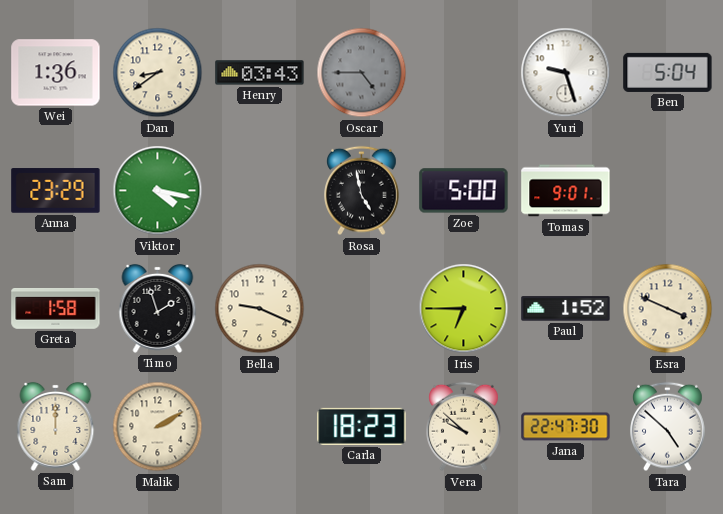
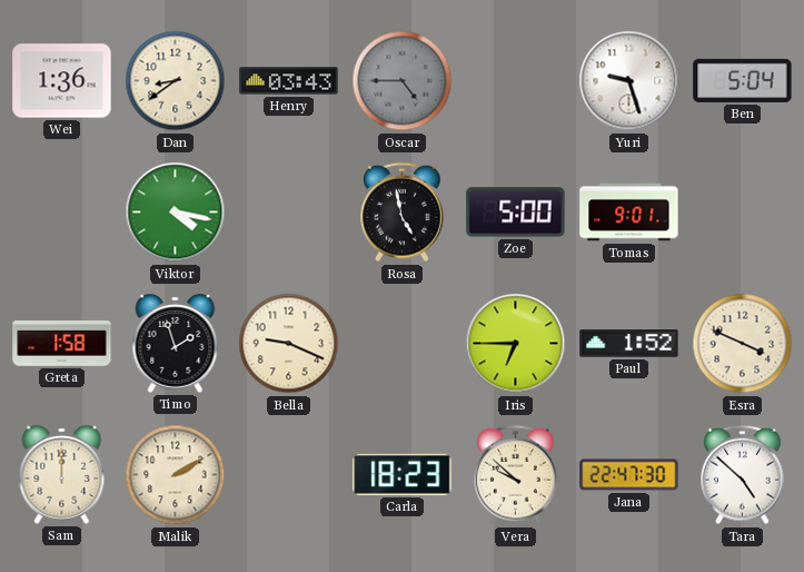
Anna: 23:29 -> none
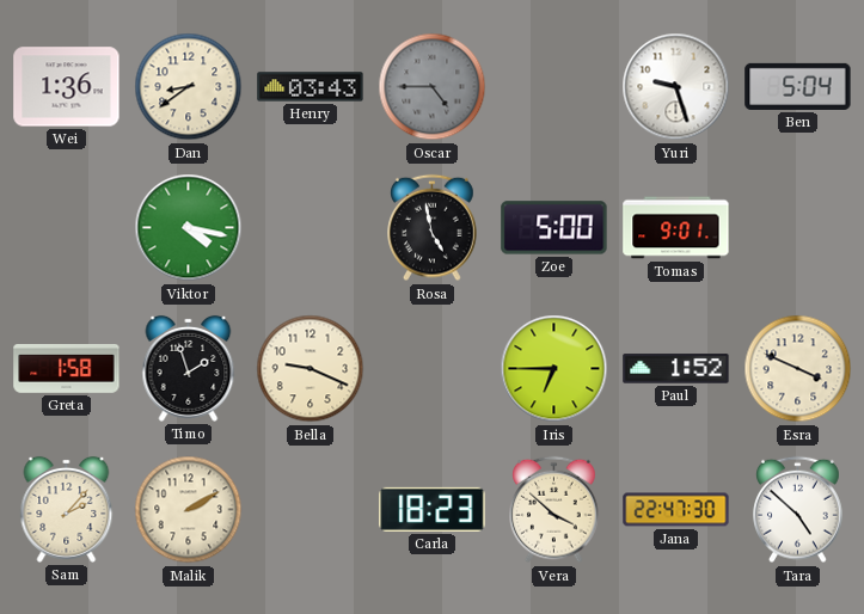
Sam: 12:00 -> 2:07
Vera: 9:52 -> 3:52
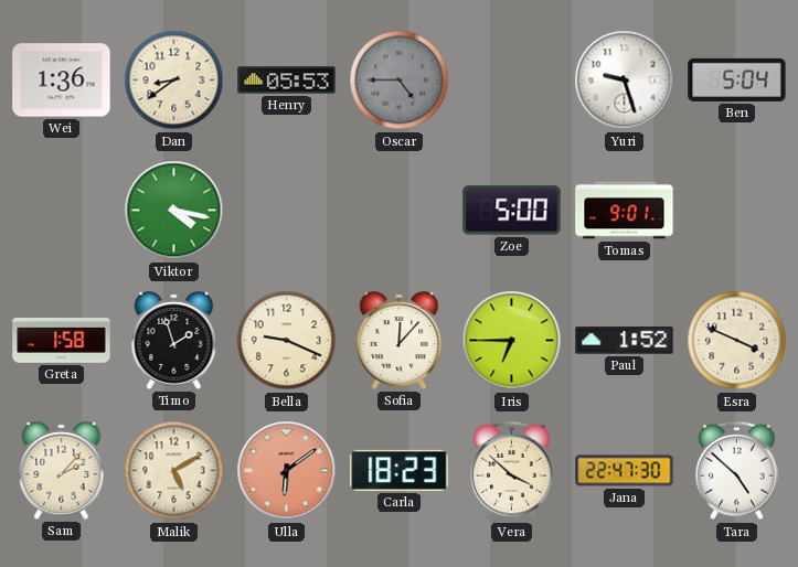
Henry: 03:43 -> 05:53
Rosa: 4:58 -> none
Sofia: none -> 12:07
Malik: 2:10 -> 5:10
Ulla: none -> 6:09
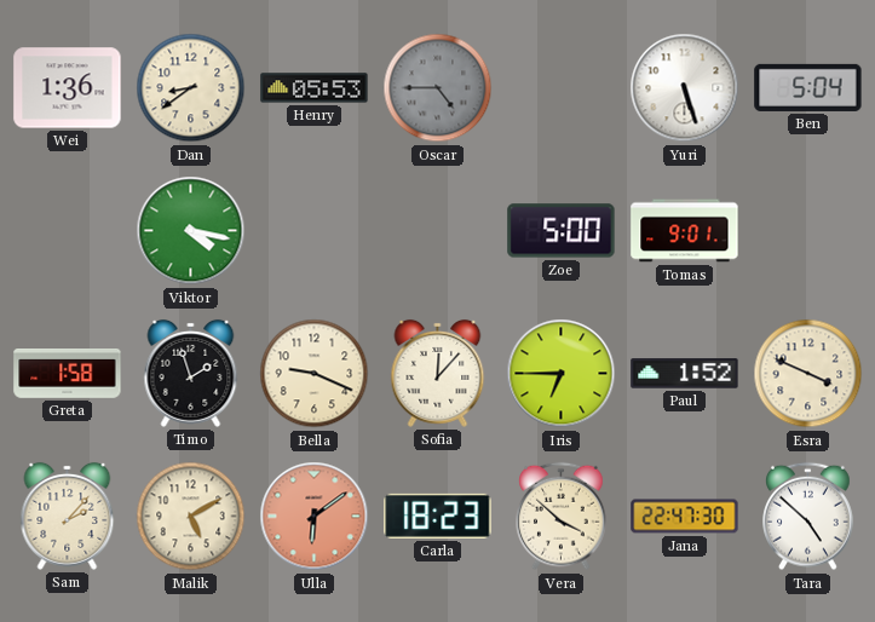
Yuri: 9:27 -> 5:27
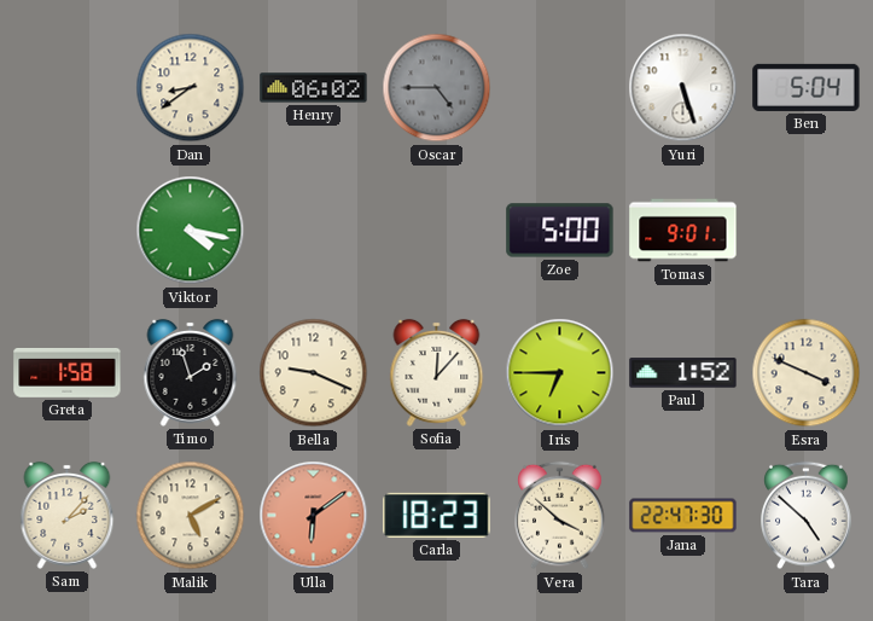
Wei: 1:36 -> none
Henry: 05:53 -> 06:02
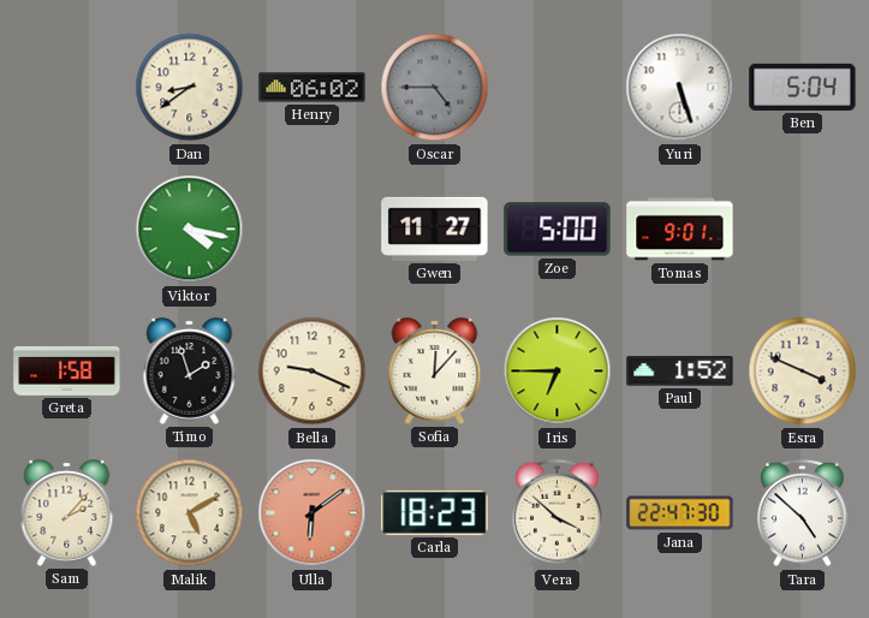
Gwen: none -> 11:27
